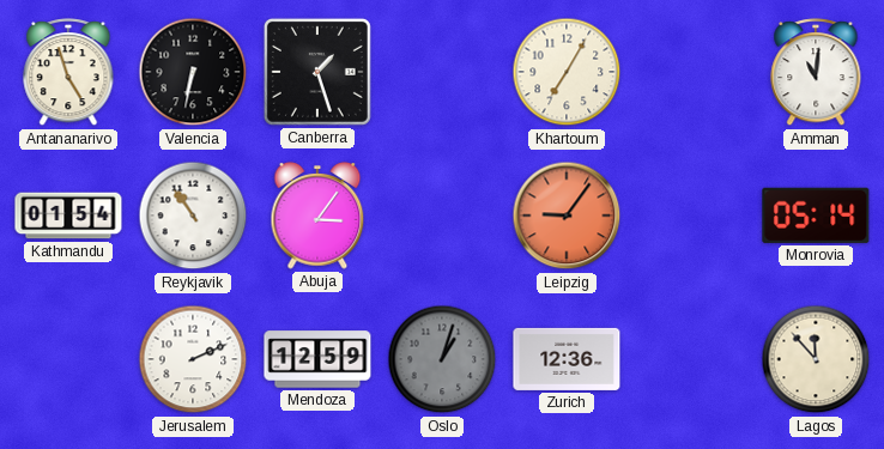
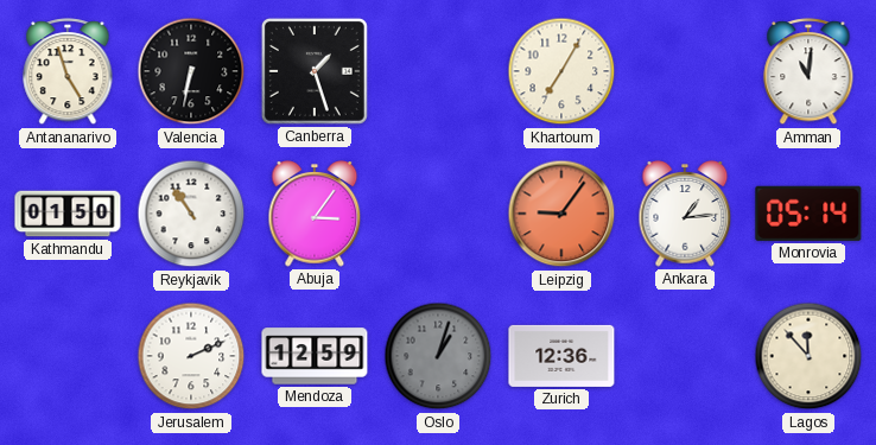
Kathmandu: 01:54 -> 01:50
Ankara: none -> 1:14
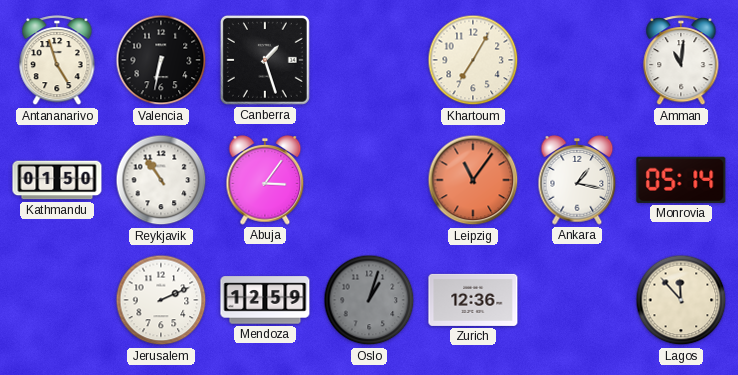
Leipzig: 9:06 -> 11:06
Ankara: 1:14 -> 1:17
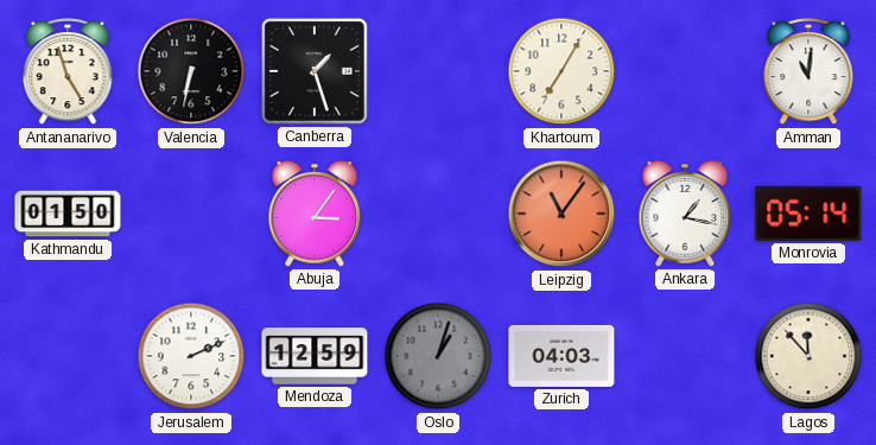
Reykjavik: 10:54 -> none
Zurich: 12:36 -> 04:03
